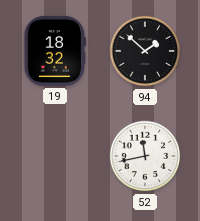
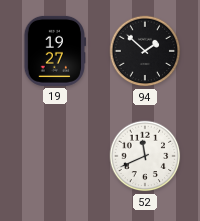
19: 18:32 -> 19:27
52: 11:43 -> 11:41
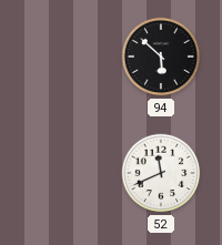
19: 19:27 -> none
94: 1:52 -> 5:52
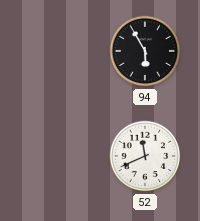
94: 5:52 -> 5:55
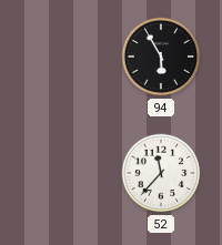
52: 11:41 -> 11:37
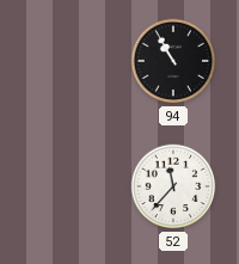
94: 5:55 -> 10:55
